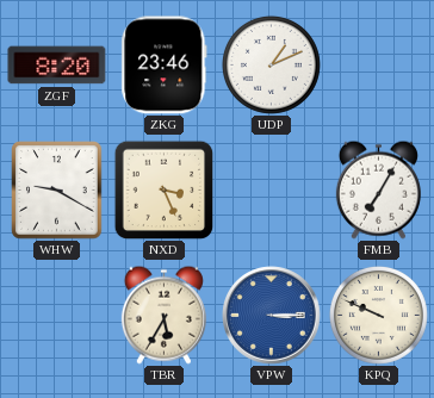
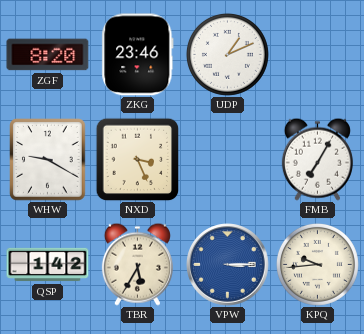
QSP: none -> 1:42
KPQ: 9:49 -> 9:44
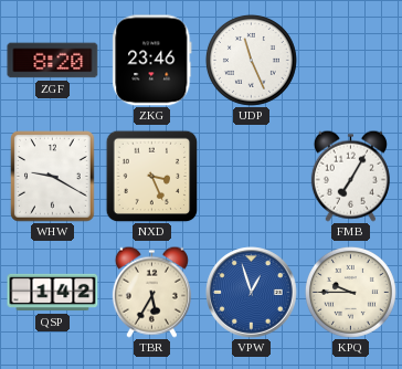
UDP: 1:11 -> 11:26
VPW: 3:15 -> 12:57
KPQ: 9:44 -> 9:45
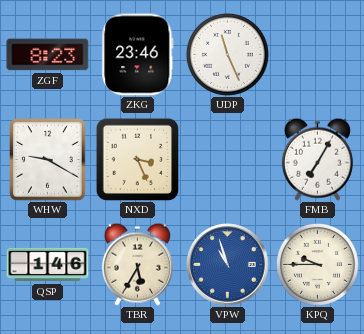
ZGF: 8:20 -> 8:23
QSP: 1:42 -> 1:46
VPW: 12:57 -> 10:57
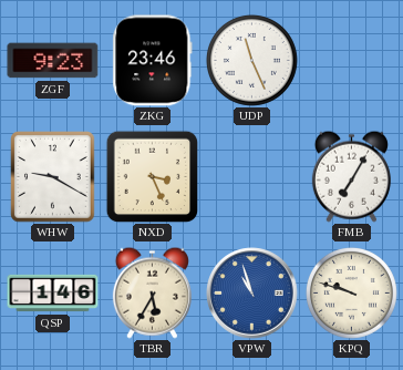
ZGF: 8:23 -> 9:23
KPQ: 9:45 -> 9:48
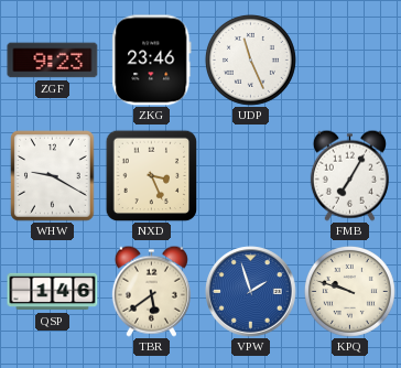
TBR: 5:35 -> 5:39
VPW: 10:57 -> 1:57
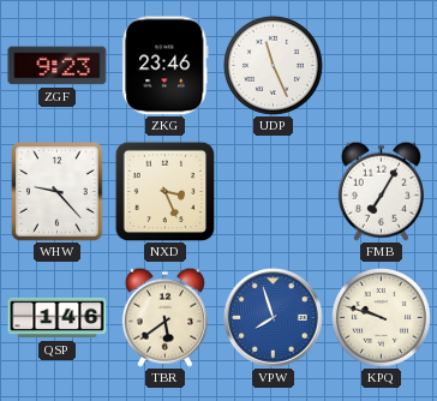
WHW: 9:20 -> 9:23
VPW: 1:57 -> 7:57
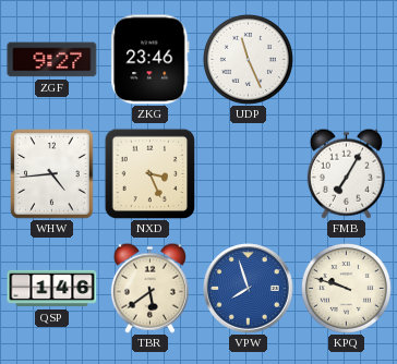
ZGF: 9:23 -> 9:27
WHW: 9:23 -> 4:44
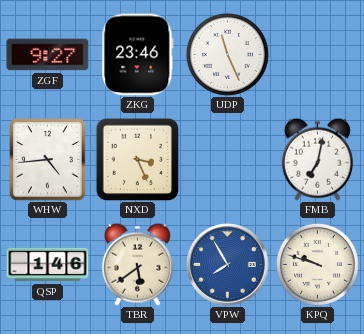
FMB: 7:05 -> 7:02
VPW: 7:57 -> 7:55
